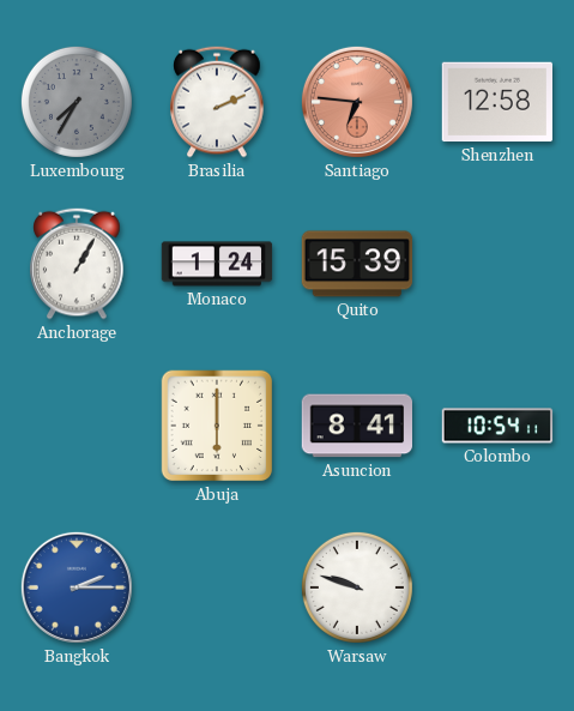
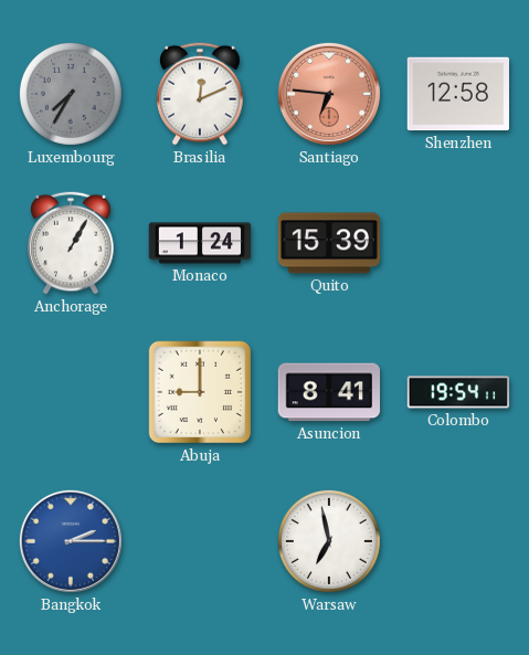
Brasilia: 2:11 -> 12:11
Abuja: 6:00 -> 9:00
Colombo: 10:54 -> 19:54
Warsaw: 9:48 -> 6:58
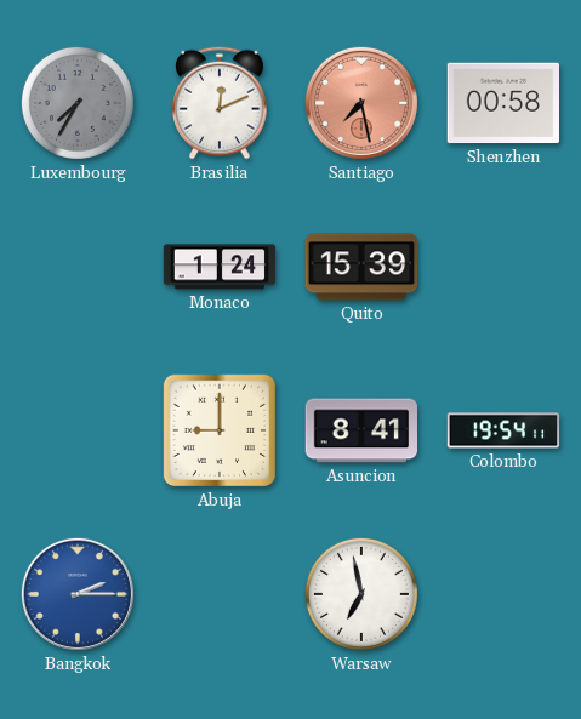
Santiago: 6:46 -> 7:28
Shenzhen: 12:58 -> 00:58
Anchorage: 1:05 -> none
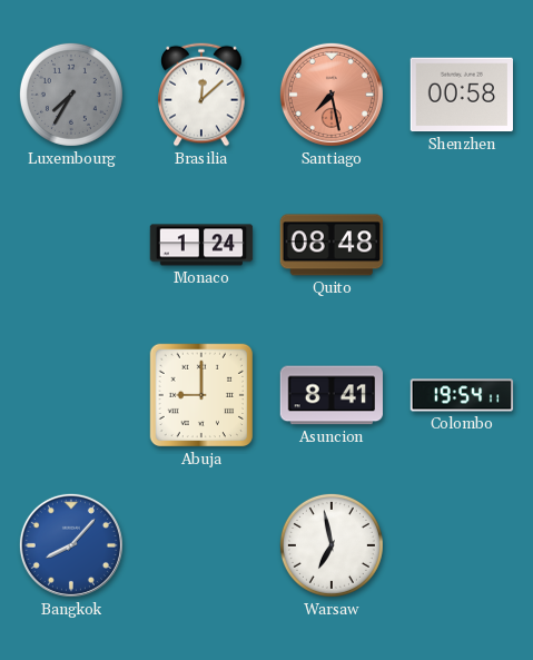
Brasilia: 12:11 -> 12:08
Quito: 15:39 -> 08:48
Bangkok: 2:15 -> 8:07
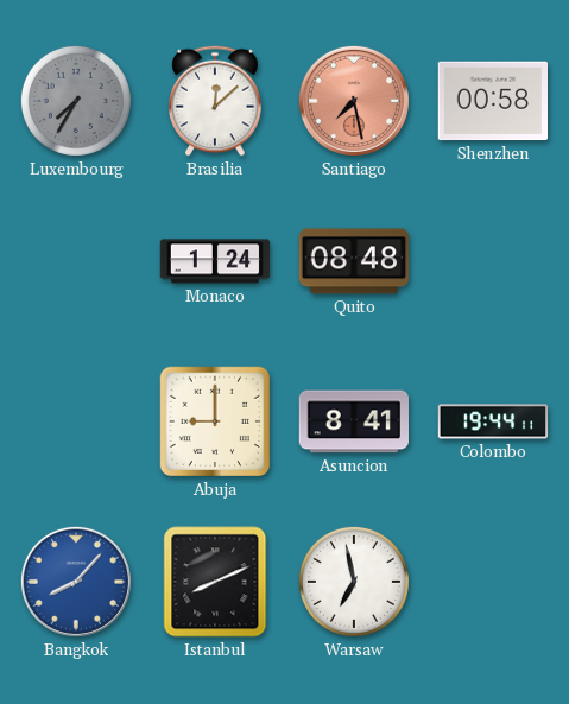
Colombo: 19:54 -> 19:44
Istanbul: none -> 8:11
